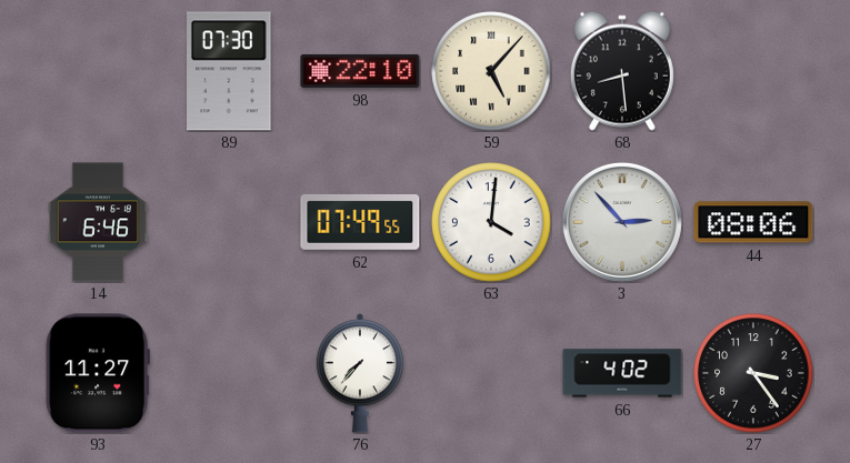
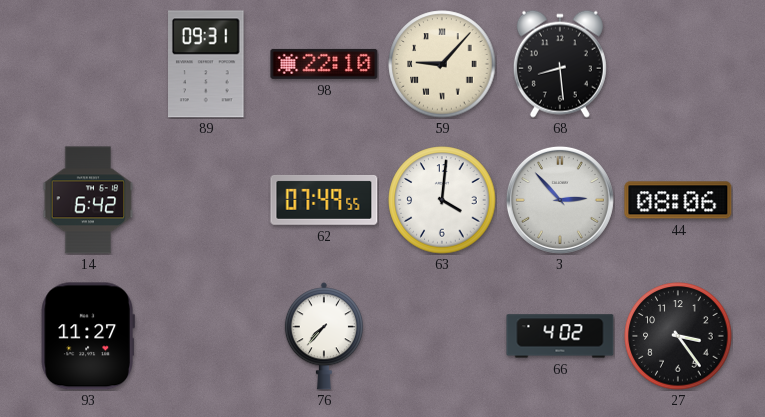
89: 07:30 -> 09:31
59: 5:07 -> 9:07
14: 6:46 -> 6:42
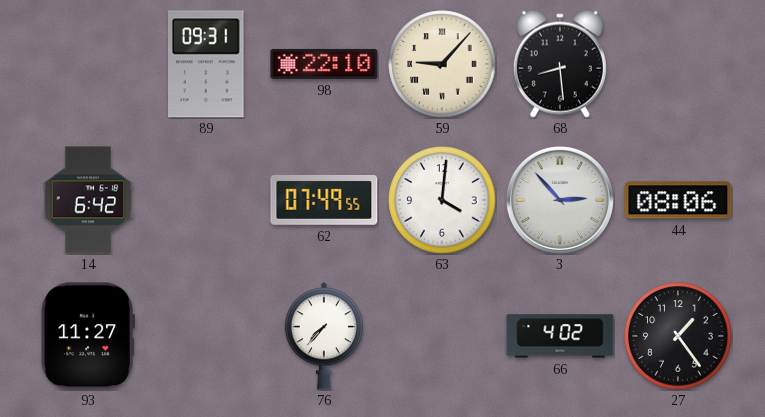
27: 3:24 -> 1:24
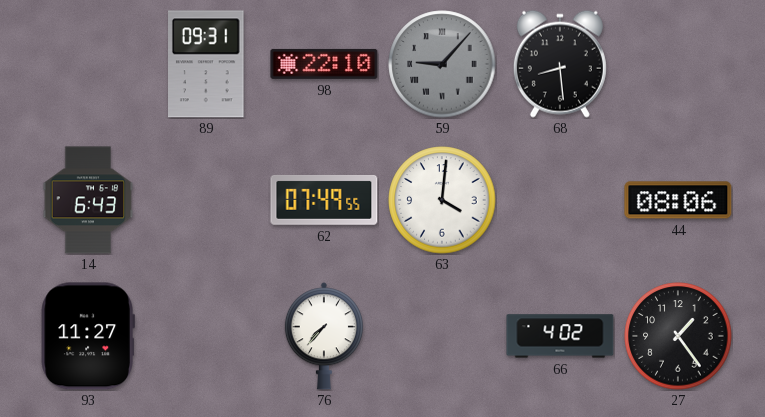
59 dial: cream -> grey
14: 6:42 -> 6:43
3: 2:53 -> none
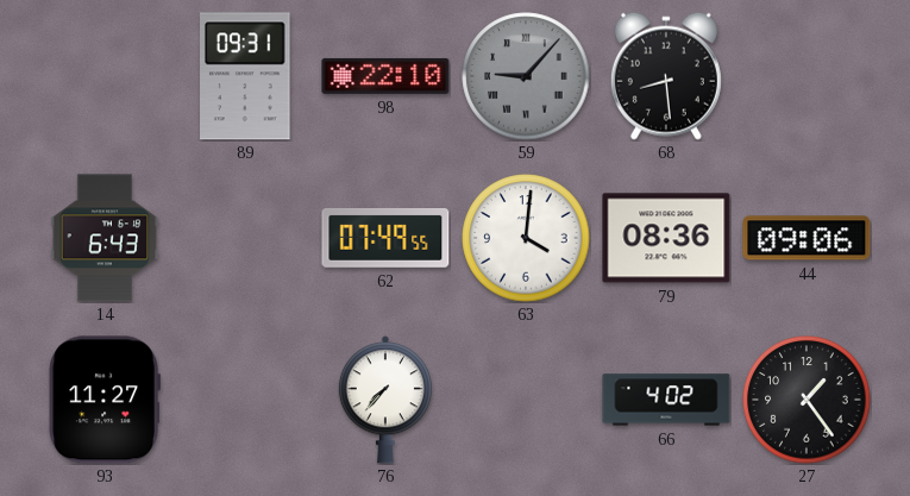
79: none -> 08:36
44: 08:06 -> 09:06
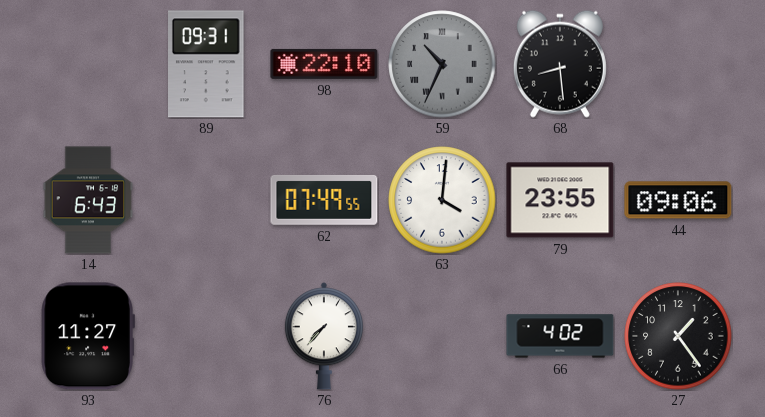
59: 9:07 -> 10:34
79: 08:36 -> 23:55
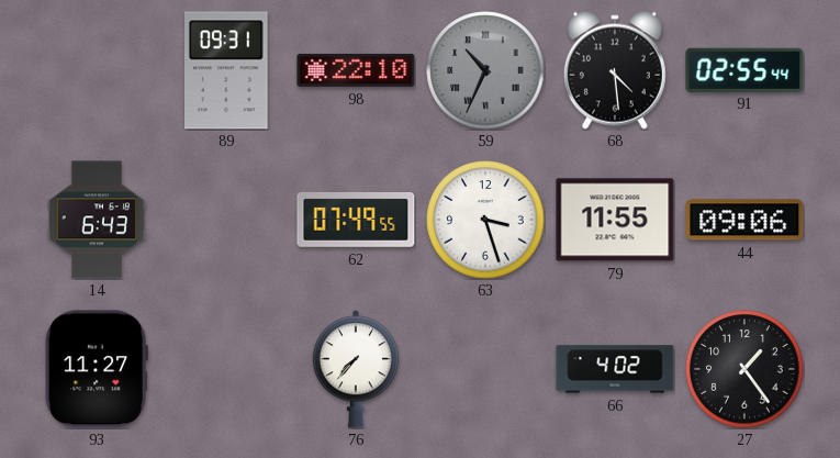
68: 8:29 -> 4:29
91: none -> 02:55
63: 4:01 -> 3:27
79: 23:55 -> 11:55
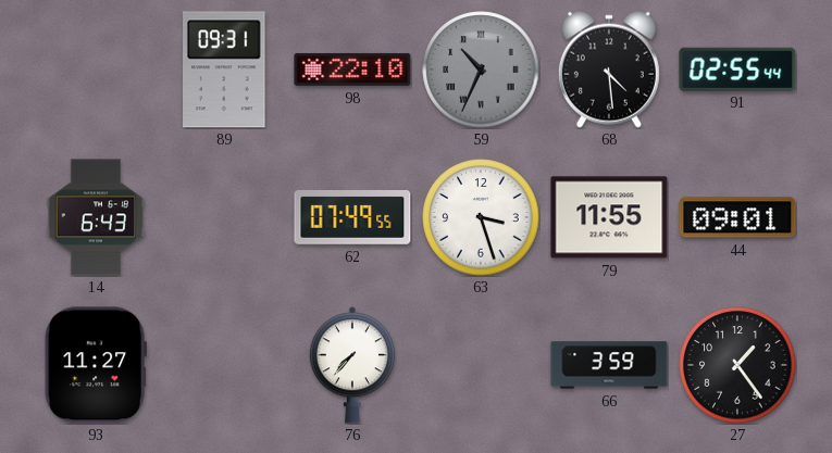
44: 09:06 -> 09:01
66: 4:02 -> 3:59
